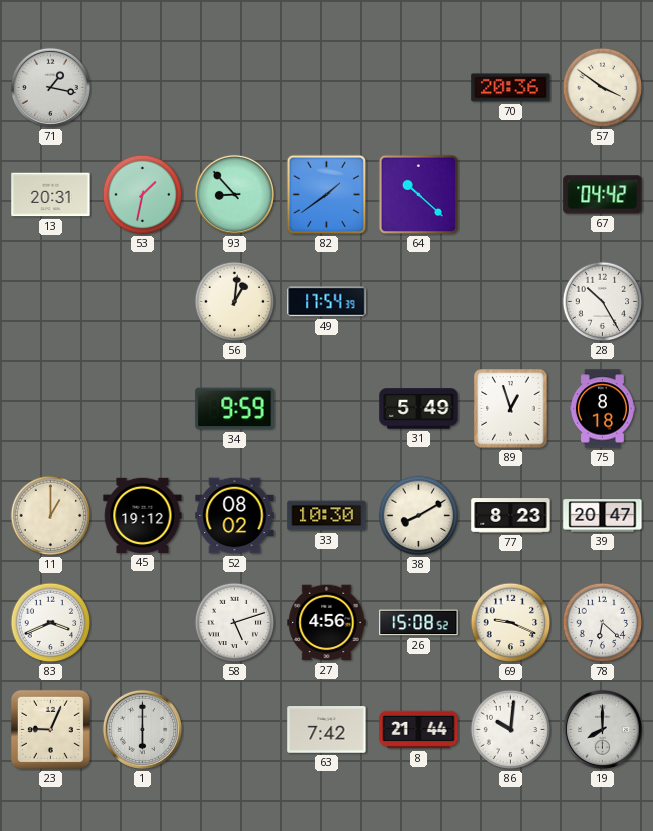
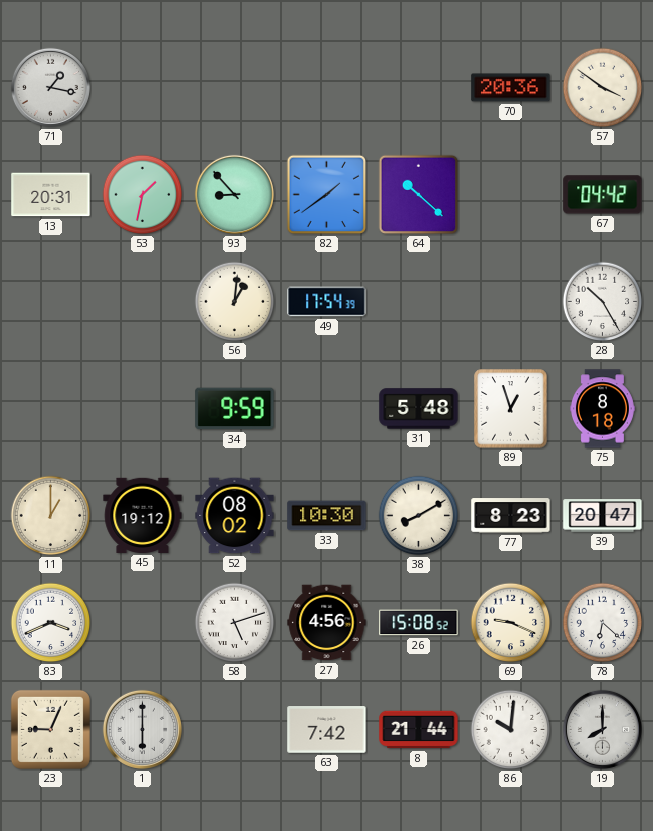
31: 5:49 -> 5:48
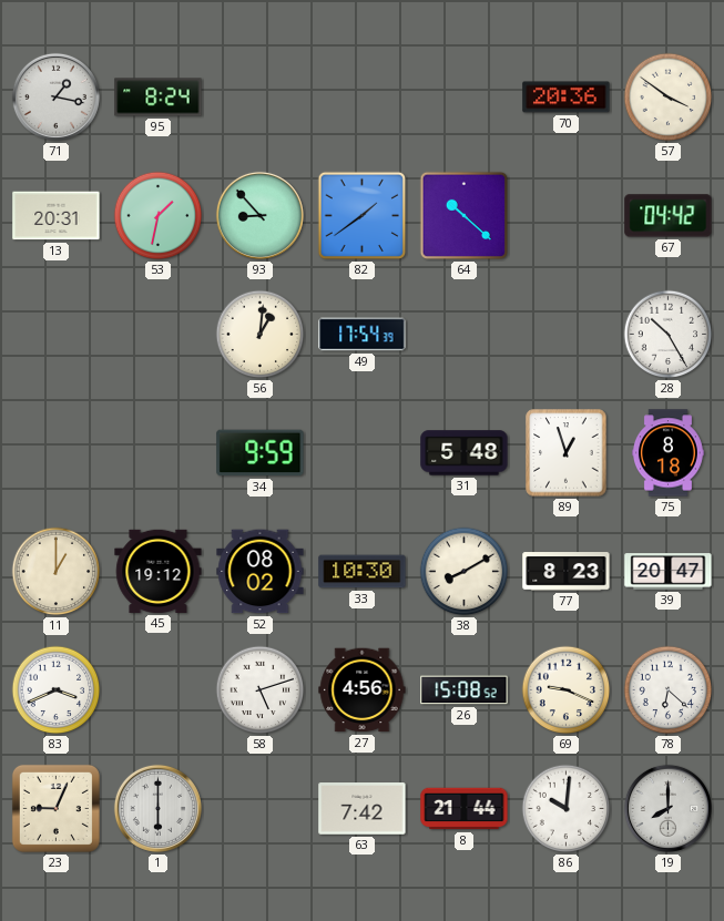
95: none -> 8:24
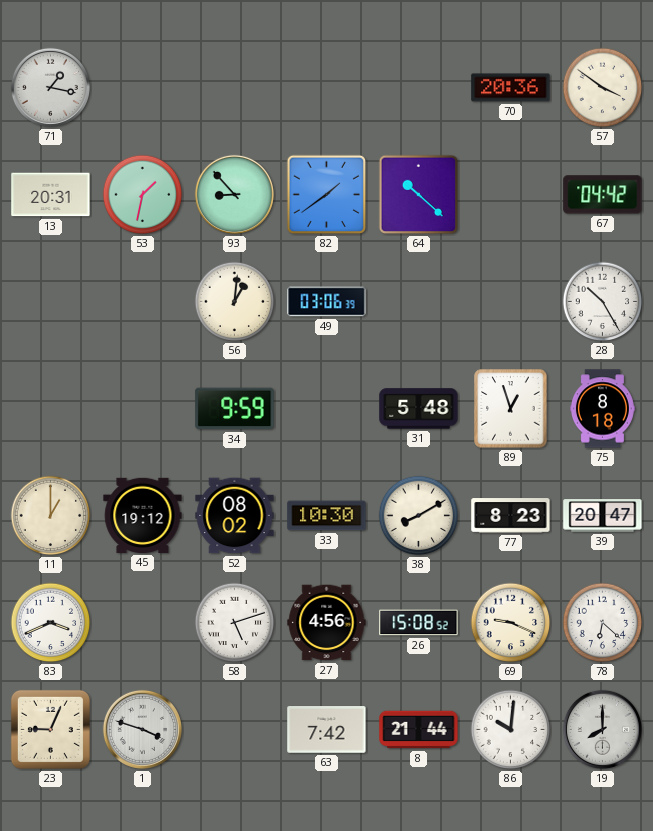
95: 8:24 -> none
49: 17:54 -> 03:06
1: 6:00 -> 3:48
